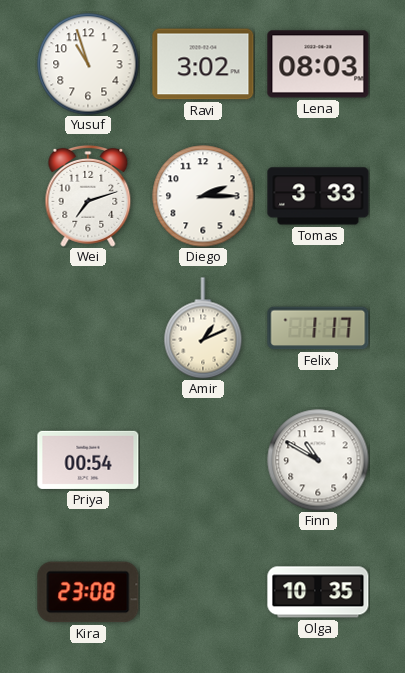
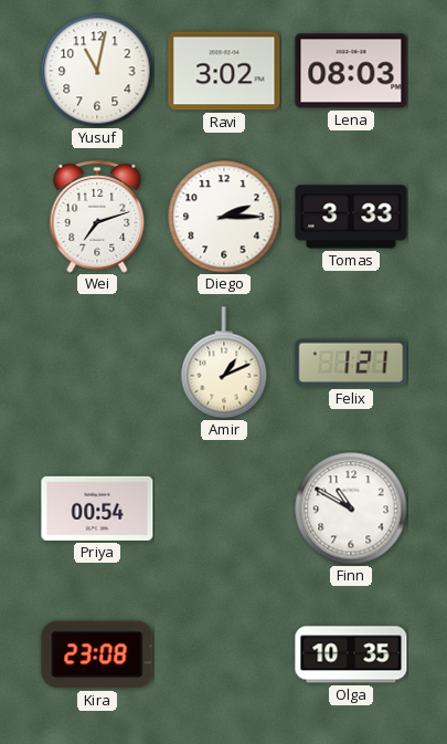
Yusuf: 10:57 -> 11:02
Felix: 1:17 -> 1:21
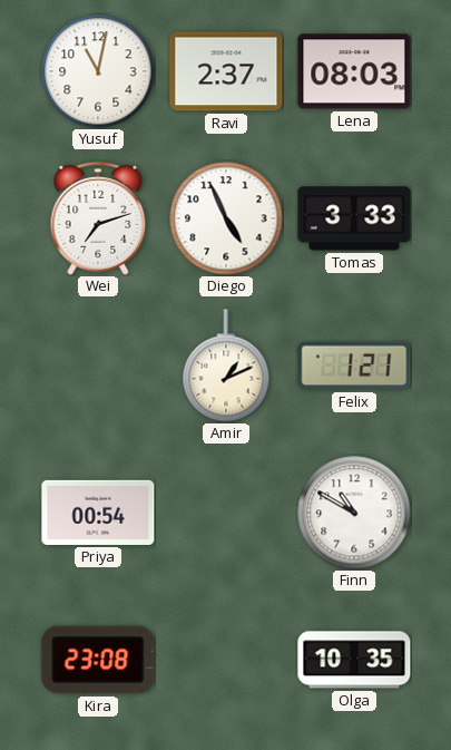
Ravi: 3:02 -> 2:37
Diego: 2:15 -> 4:56
